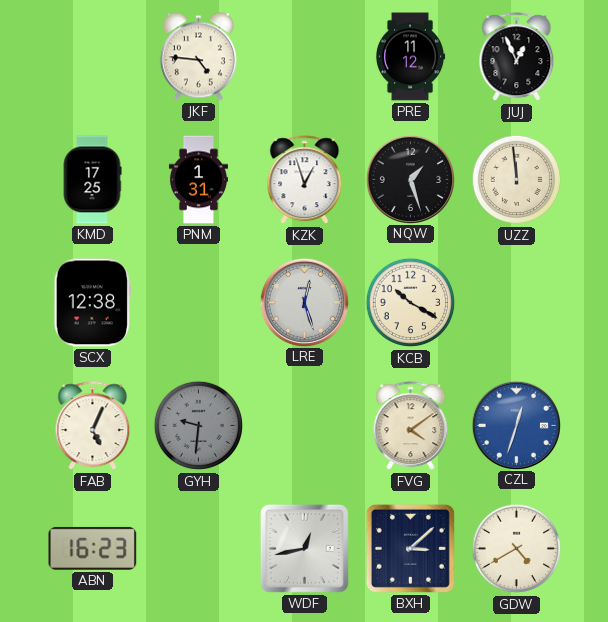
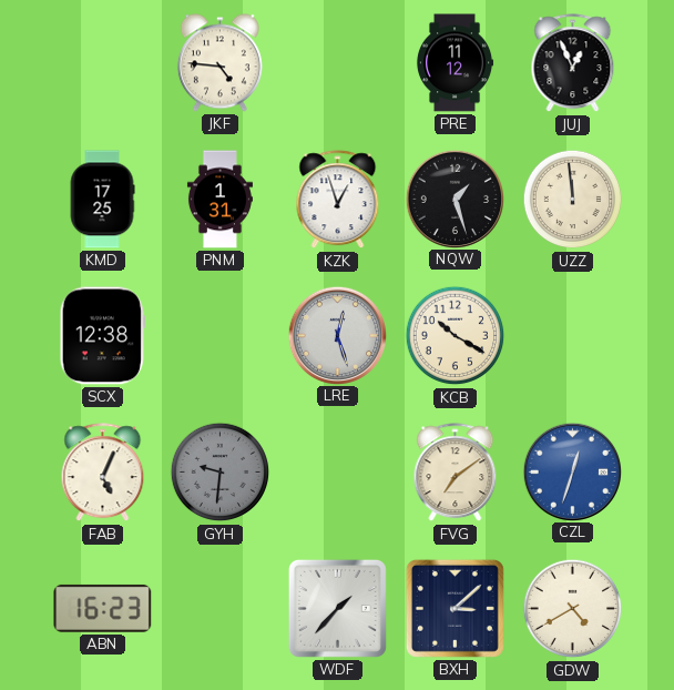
FVG: 4:09 -> 7:09
WDF: 12:43 -> 1:37
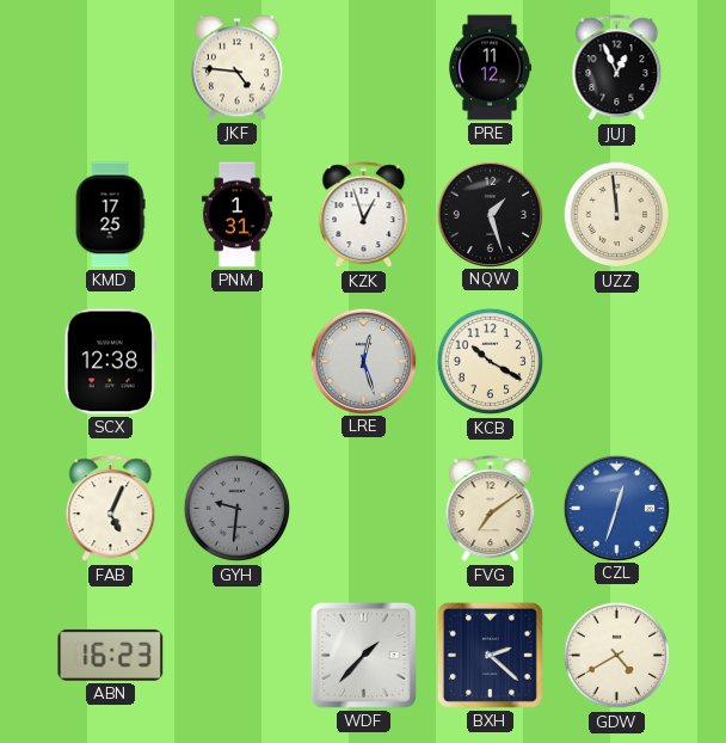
BXH: 3:08 -> 2:22
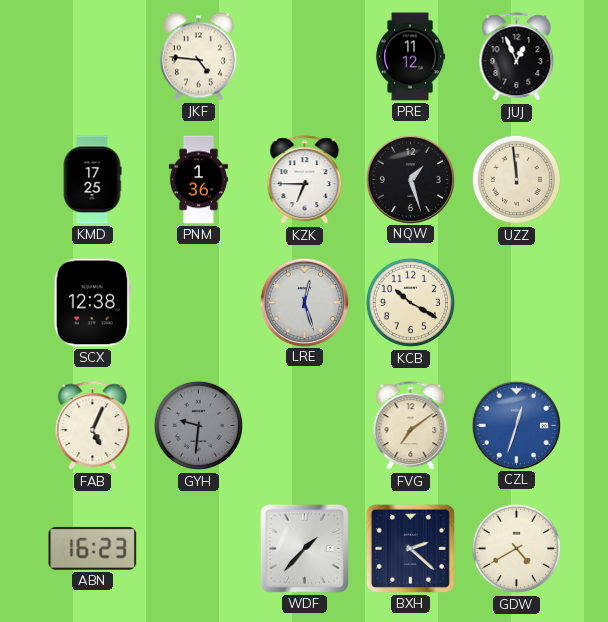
PNM: 1:31 -> 1:36
KZK: 12:57 -> 6:45
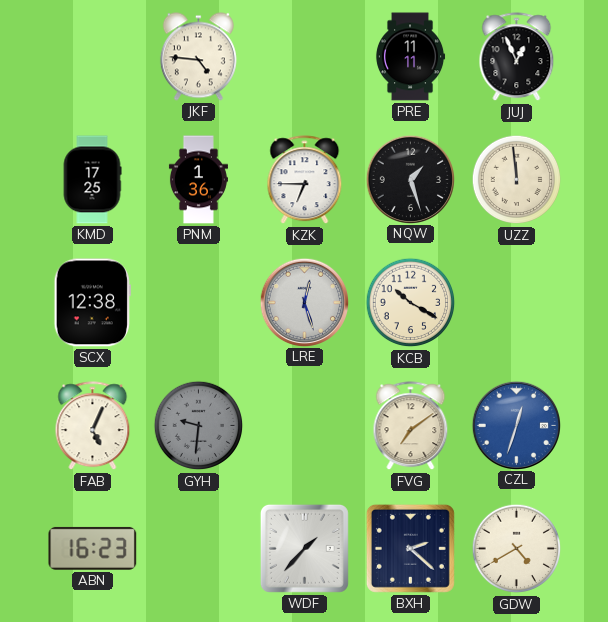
PRE: 11:12 -> 11:11
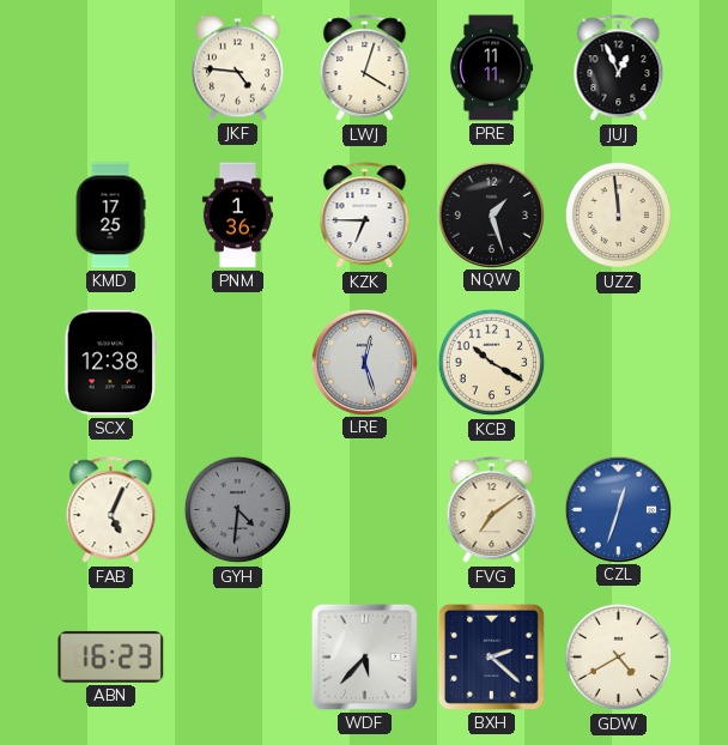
LWJ: none -> 4:03
GYH: 9:31 -> 4:31
WDF: 1:37 -> 5:37
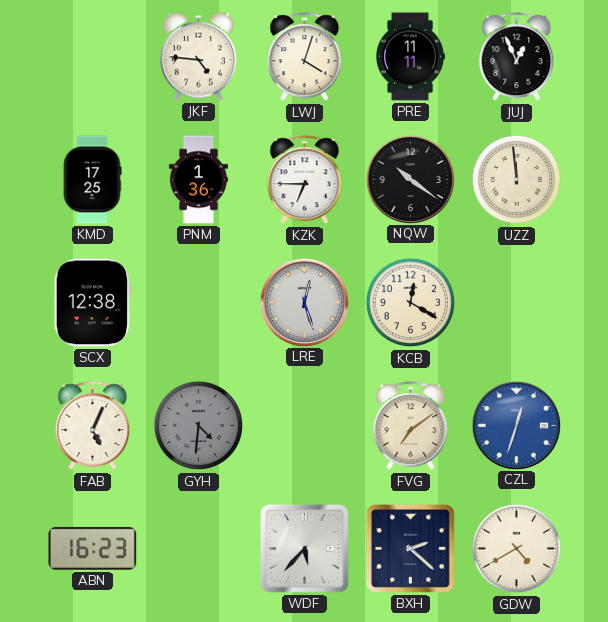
NQW: 1:27 -> 10:21
KCB: 10:20 -> 12:20
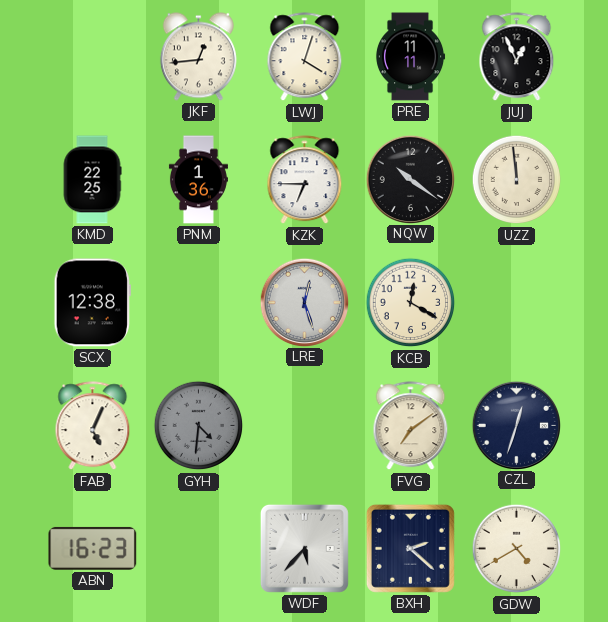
JKF: 4:46 -> 12:44
KMD: 17:25 -> 22:25
CZL dial: blue -> navy
